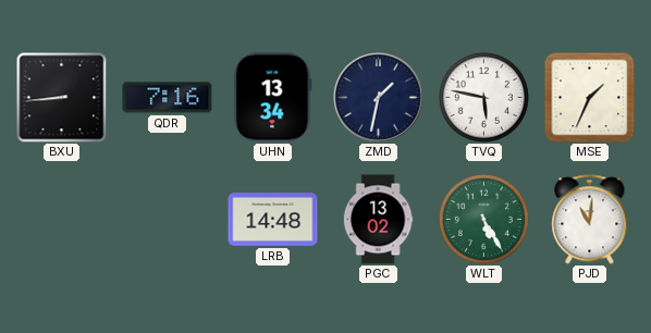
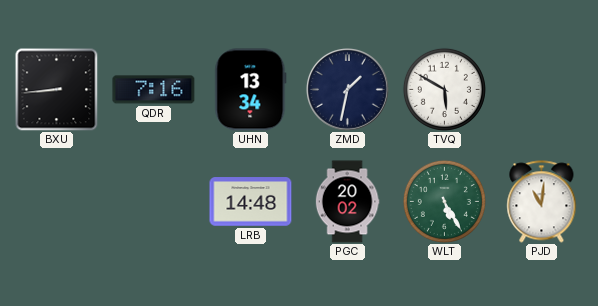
TVQ: 5:47 -> 5:50
MSE: 1:34 -> none
PGC: 13:02 -> 20:02
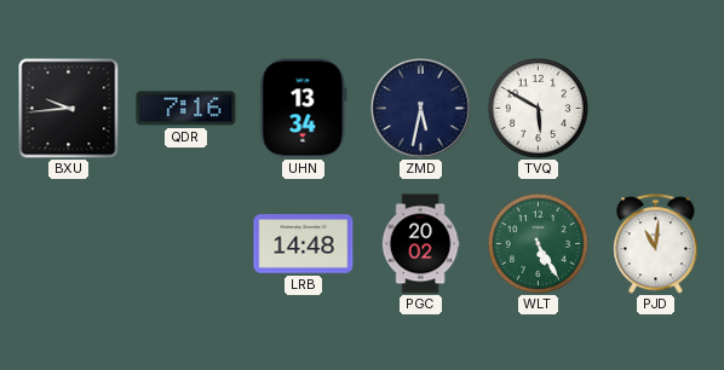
BXU: 8:44 -> 9:44
ZMD: 1:32 -> 5:32
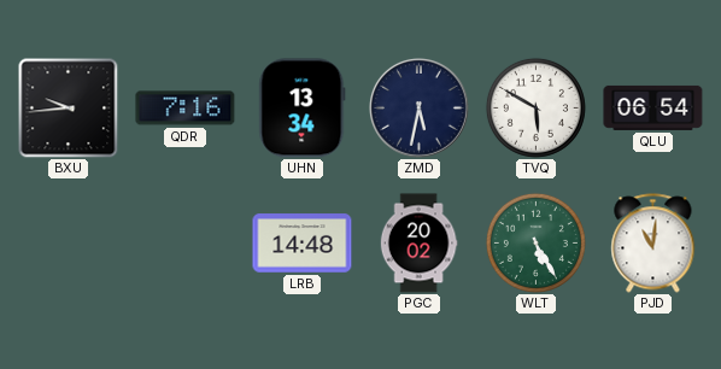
QLU: none -> 06:54
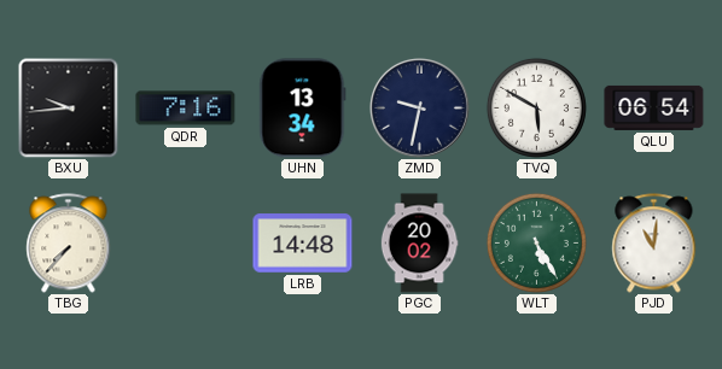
ZMD: 5:32 -> 9:32
TBG: none -> 7:37
